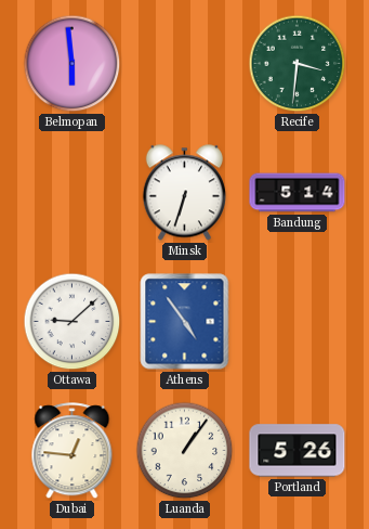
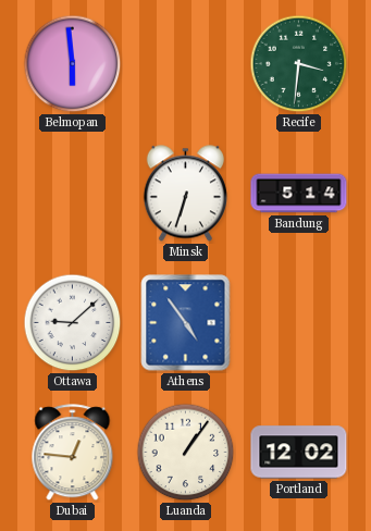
Portland: 5:26 -> 12:02
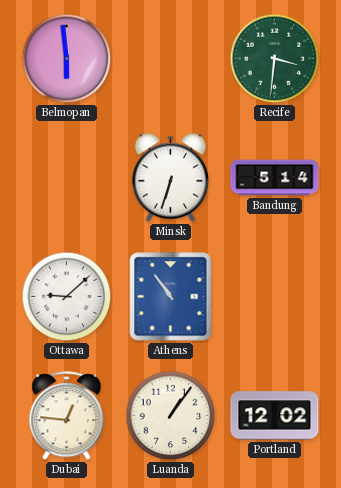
Athens: 4:54 -> 10:54
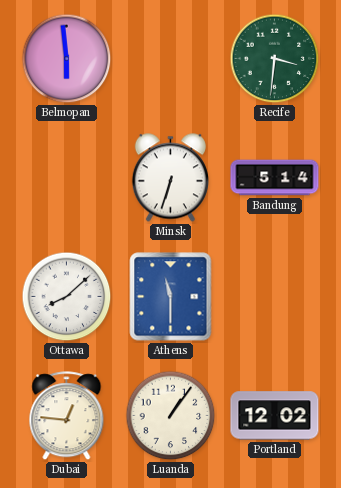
Ottawa: 9:08 -> 8:08
Athens: 10:54 -> 11:30
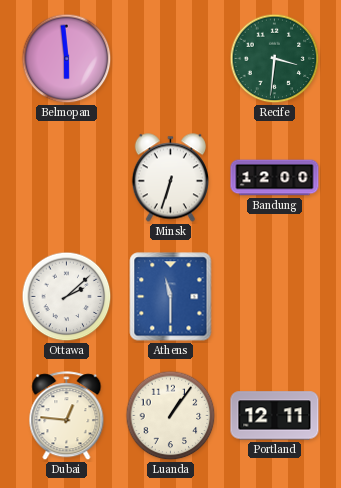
Bandung: 5:14 -> 12:00
Ottawa: 8:08 -> 2:08
Portland: 12:02 -> 12:11
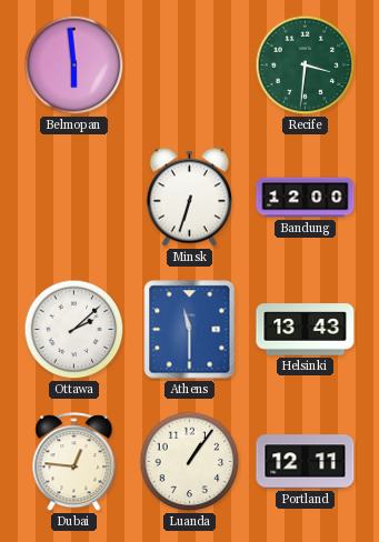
Helsinki: none -> 13:43
